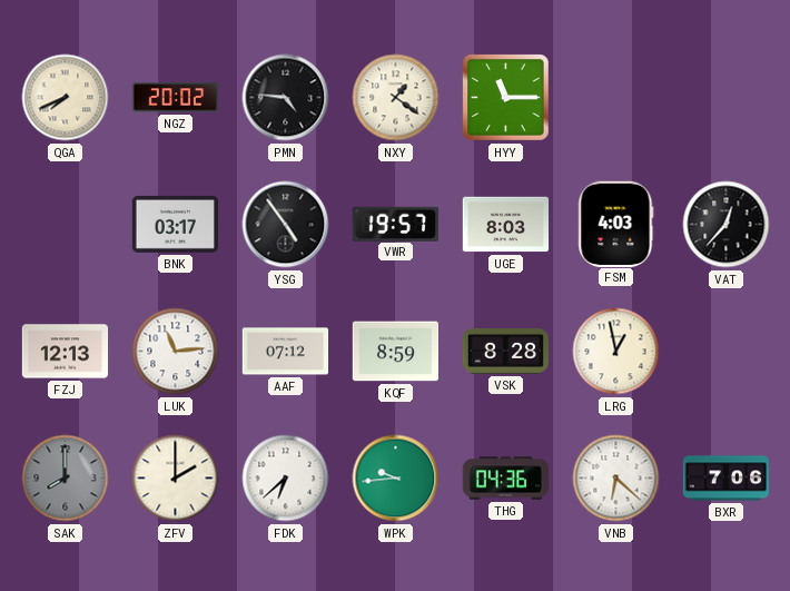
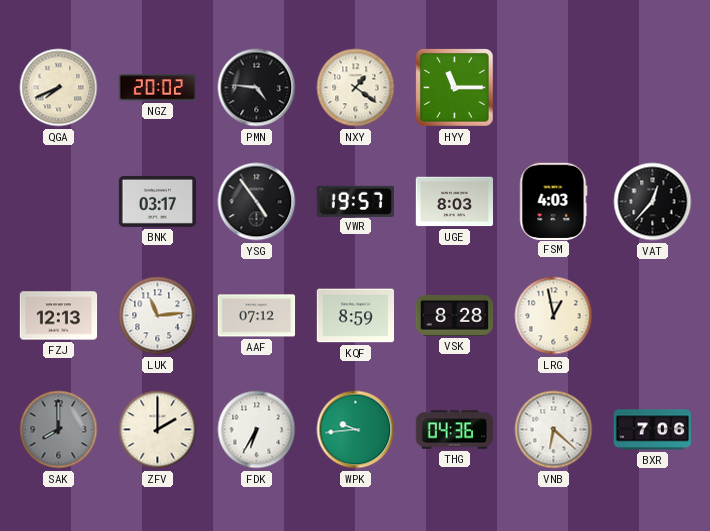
FDK: 6:38 -> 6:35
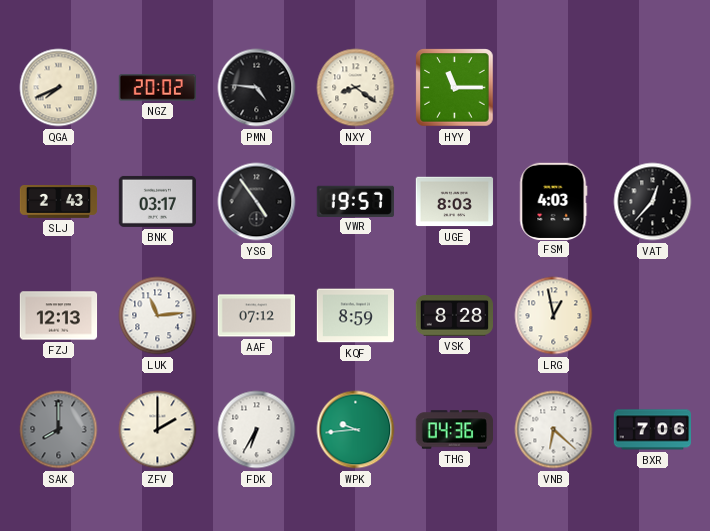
NXY: 1:21 -> 8:21
SLJ: none -> 2:43
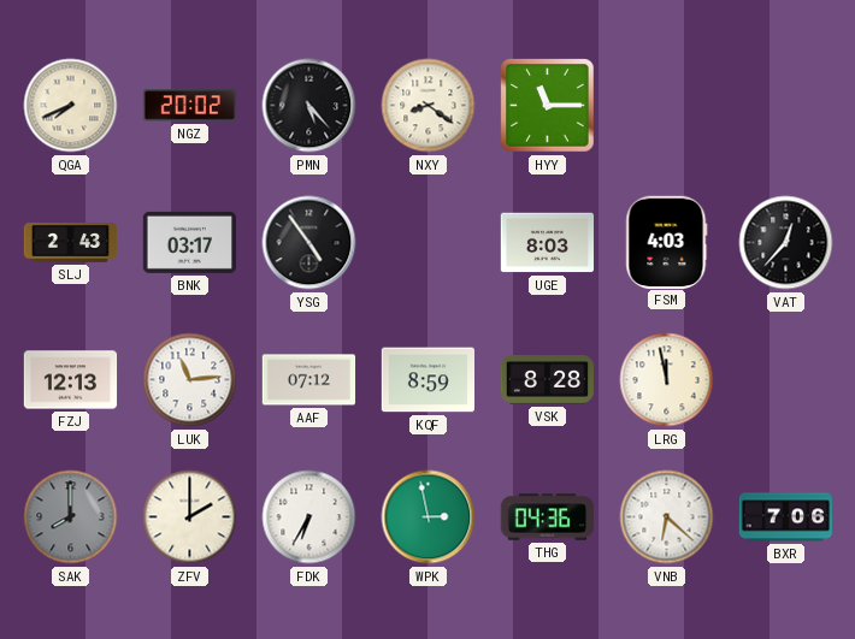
PMN: 4:46 -> 5:23
VWR: 19:57 -> none
LRG: 12:58 -> 11:58
WPK: 9:44 -> 2:58
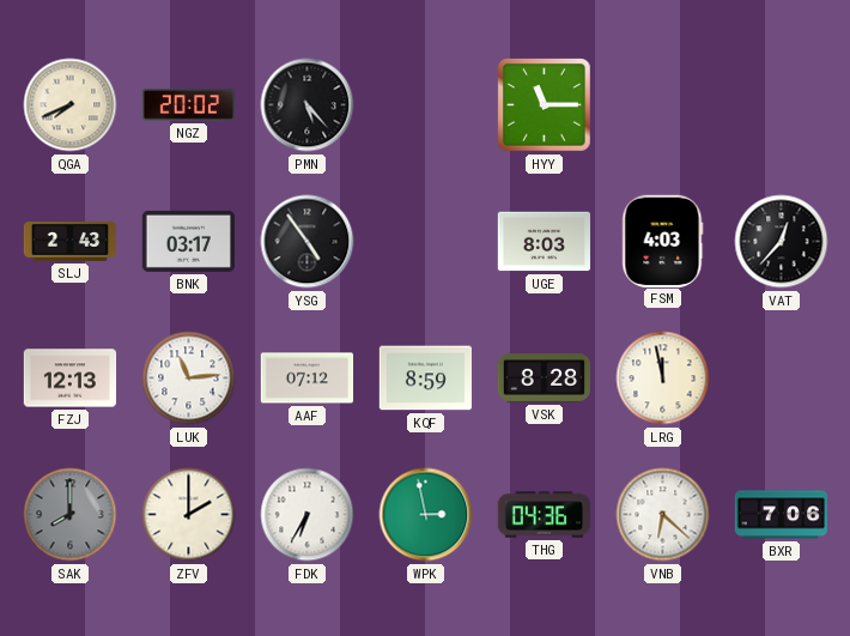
NXY: 8:21 -> none
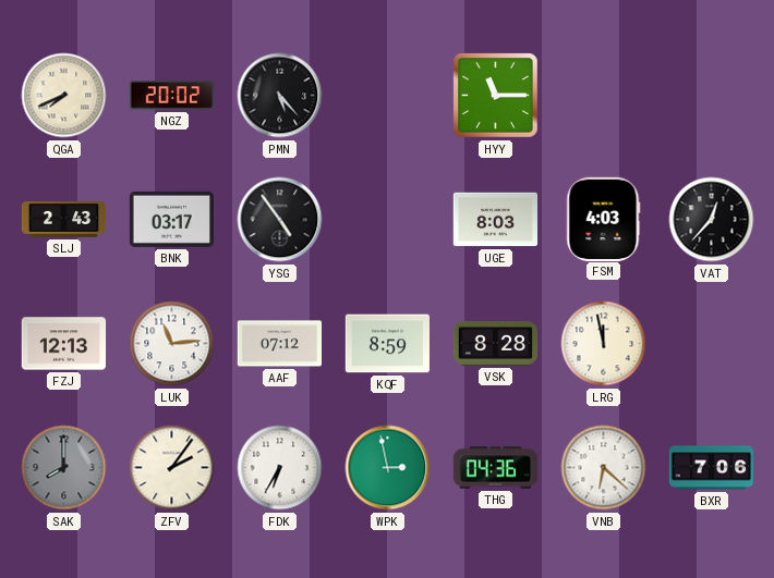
ZFV: 2:00 -> 2:06
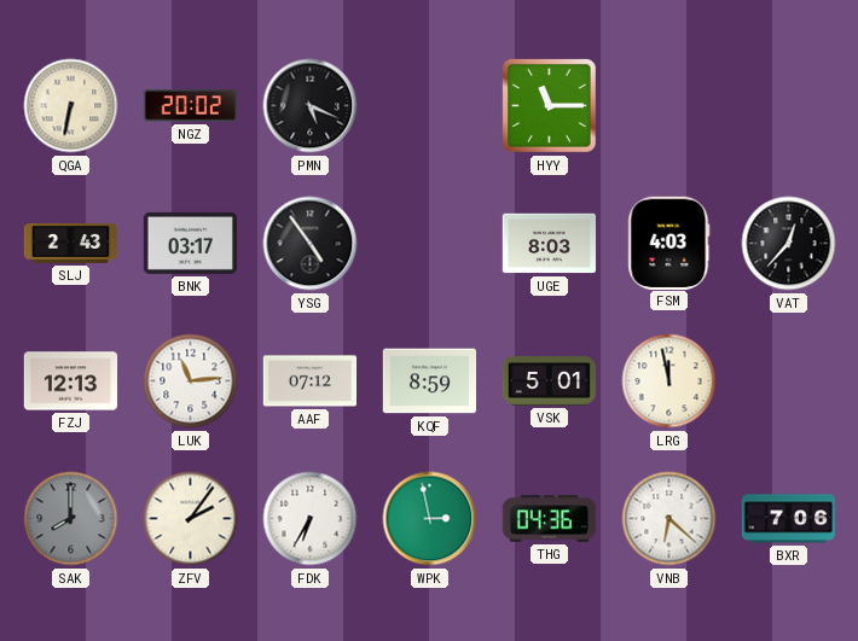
QGA: 7:41 -> 6:32
PMN: 5:23 -> 5:19
VSK: 8:28 -> 5:01
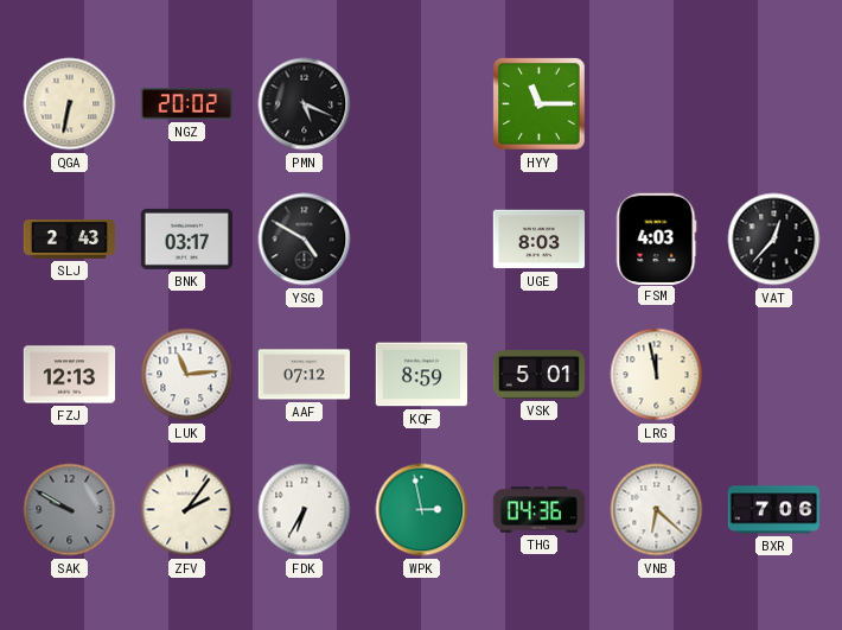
YSG: 4:54 -> 4:50
SAK: 8:00 -> 9:50
